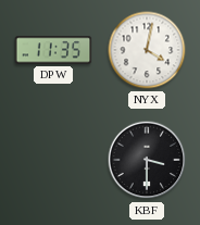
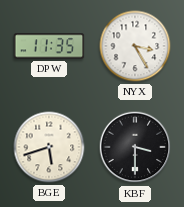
NYX: 4:02 -> 3:25
BGE: none -> 5:42
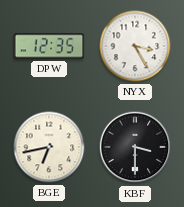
DPW: 11:35 -> 12:35
BGE: 5:42 -> 6:43
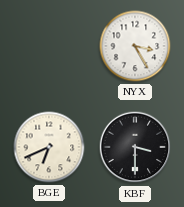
DPW: 12:35 -> none
BGE: 6:43 -> 6:41
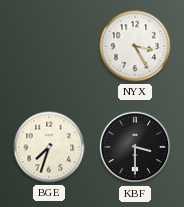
BGE: 6:41 -> 7:33
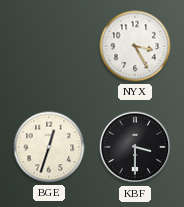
BGE: 7:33 -> 12:33
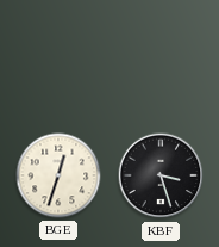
NYX: 3:25 -> none
KBF: 3:30 -> 3:27
